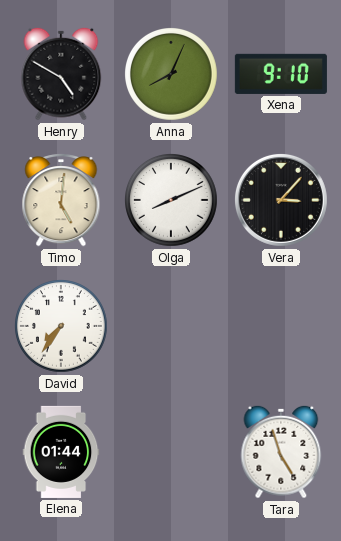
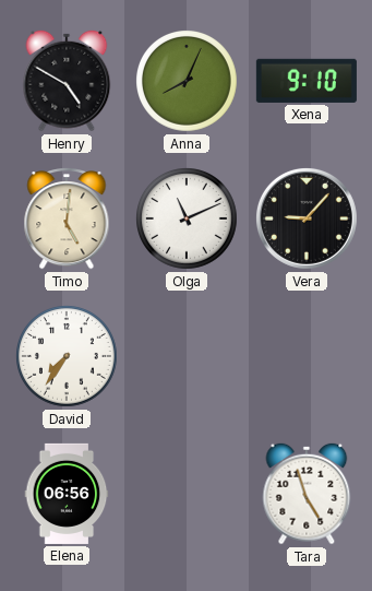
Olga: 8:11 -> 11:11
Vera: 3:07 -> 9:07
Elena: 01:44 -> 06:56
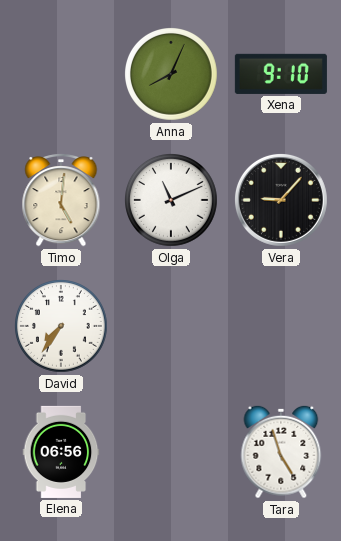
Henry: 4:50 -> none
